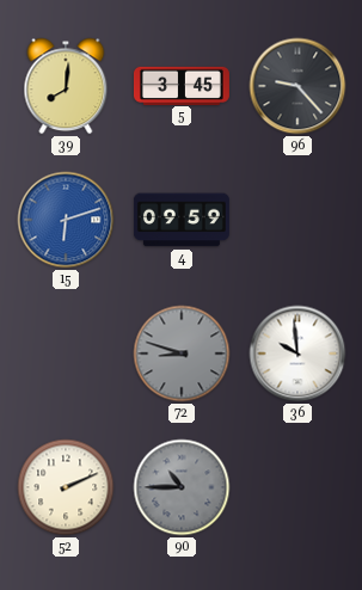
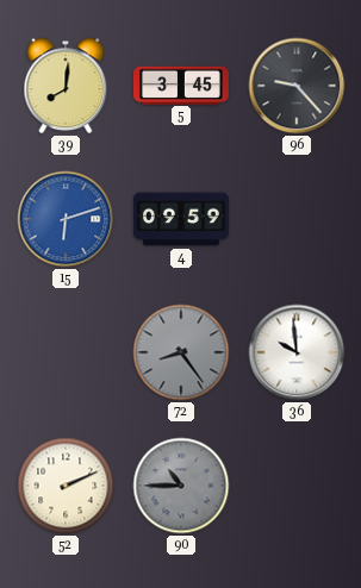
72: 8:48 -> 8:24
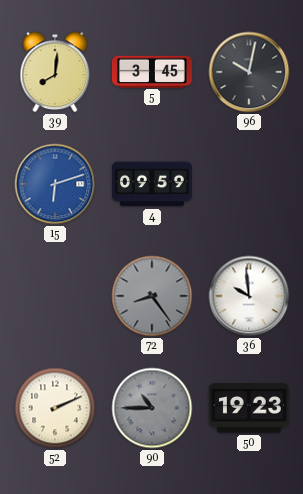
96: 9:23 -> 10:02
50: none -> 19:23
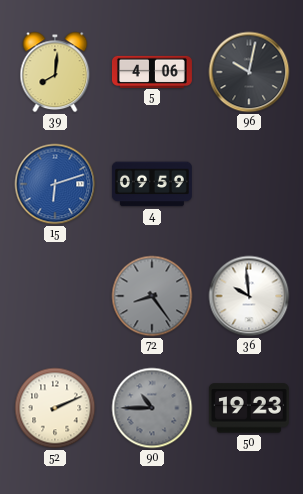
5: 3:45 -> 4:06
